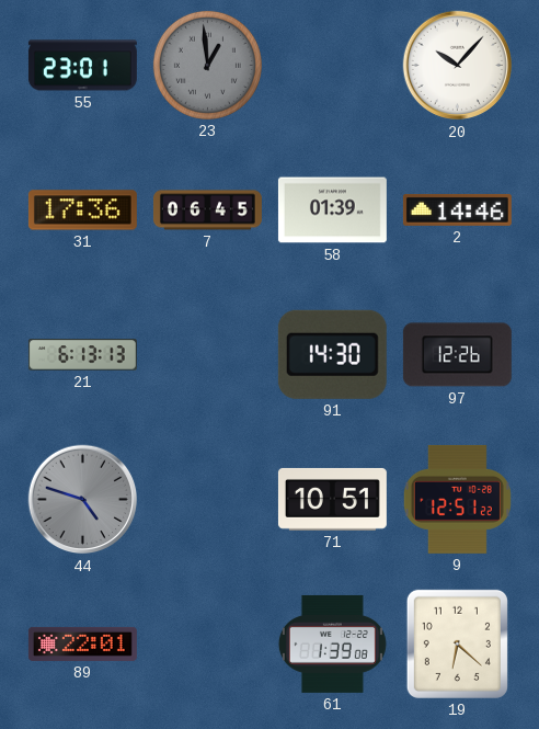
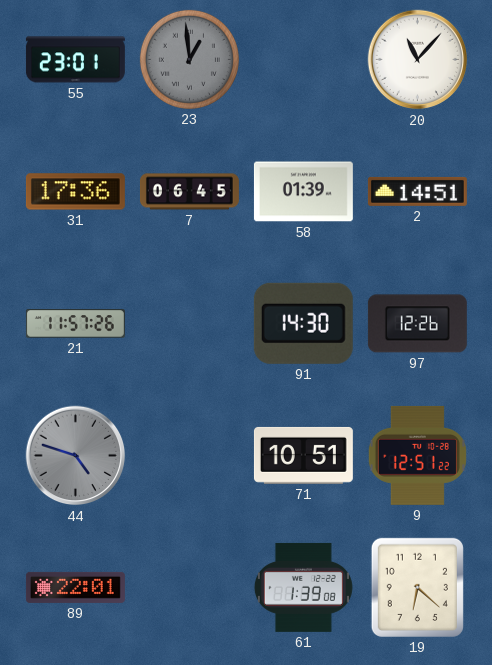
20: 10:07 -> 11:07
2: 14:46 -> 14:51
21: 6:13 -> 11:57
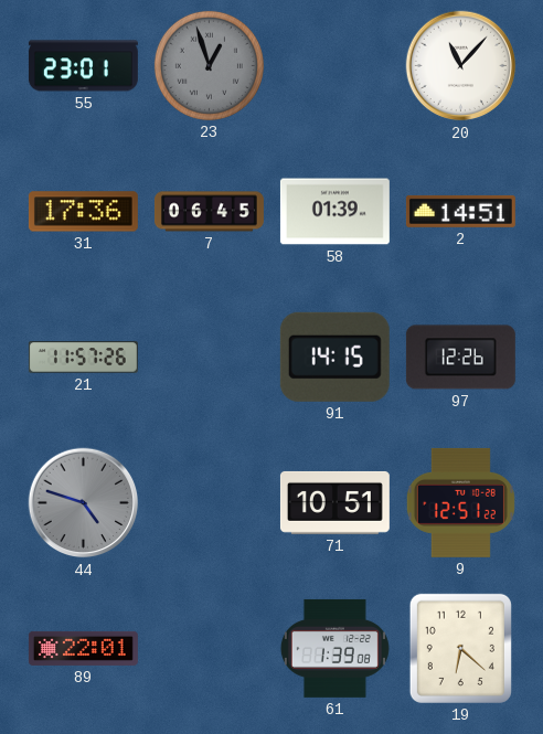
23: 12:59 -> 12:57
91: 14:30 -> 14:15
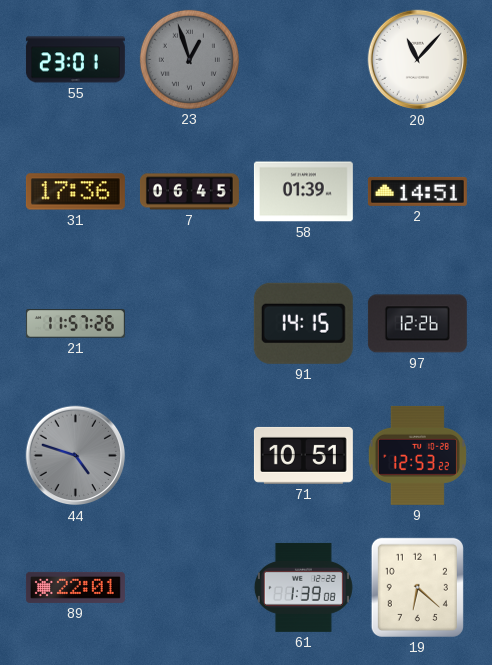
9: 12:51 -> 12:53
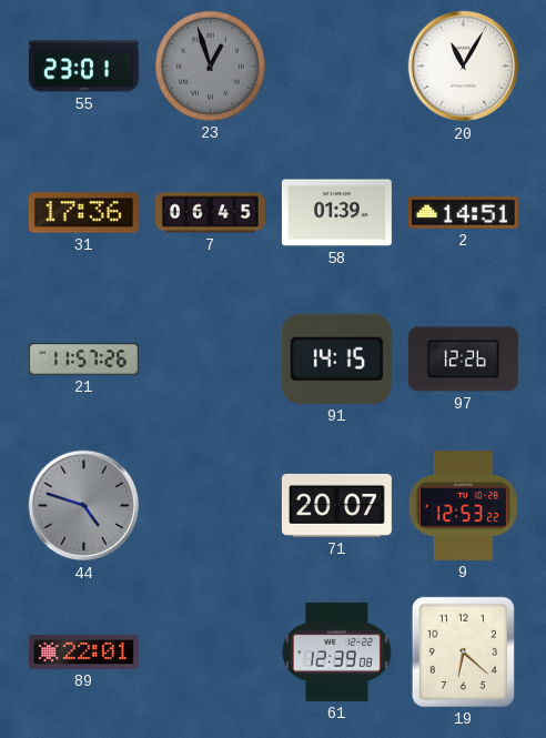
20: 11:07 -> 11:05
71: 10:51 -> 20:07
61: 1:39 -> 12:39
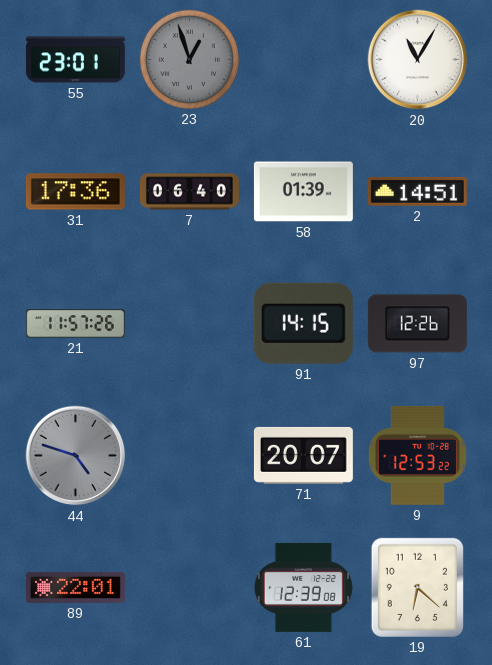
7: 06:45 -> 06:40
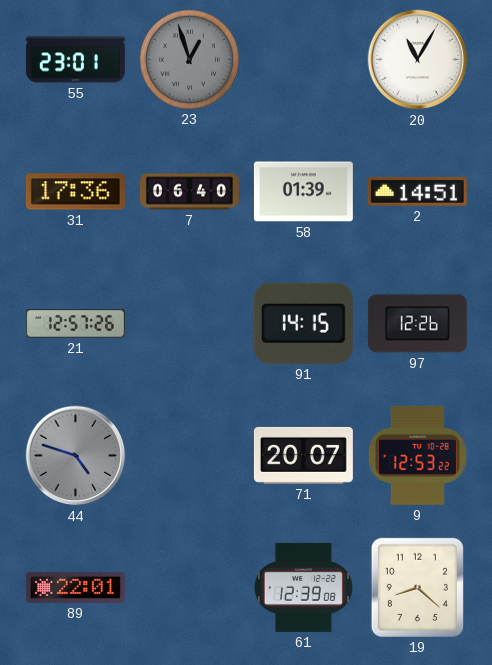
21: 11:57 -> 12:57
19: 6:22 -> 8:22
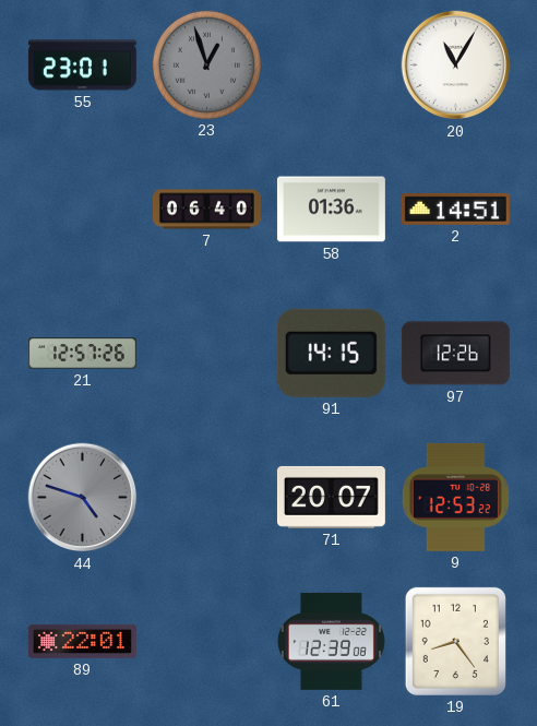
31: 17:36 -> none
58: 01:39 -> 01:36
19: 8:22 -> 8:24
